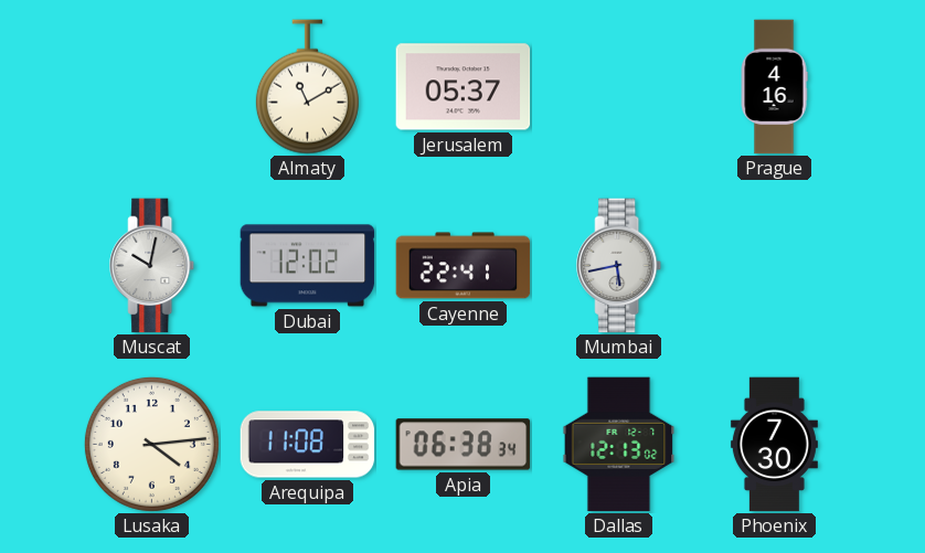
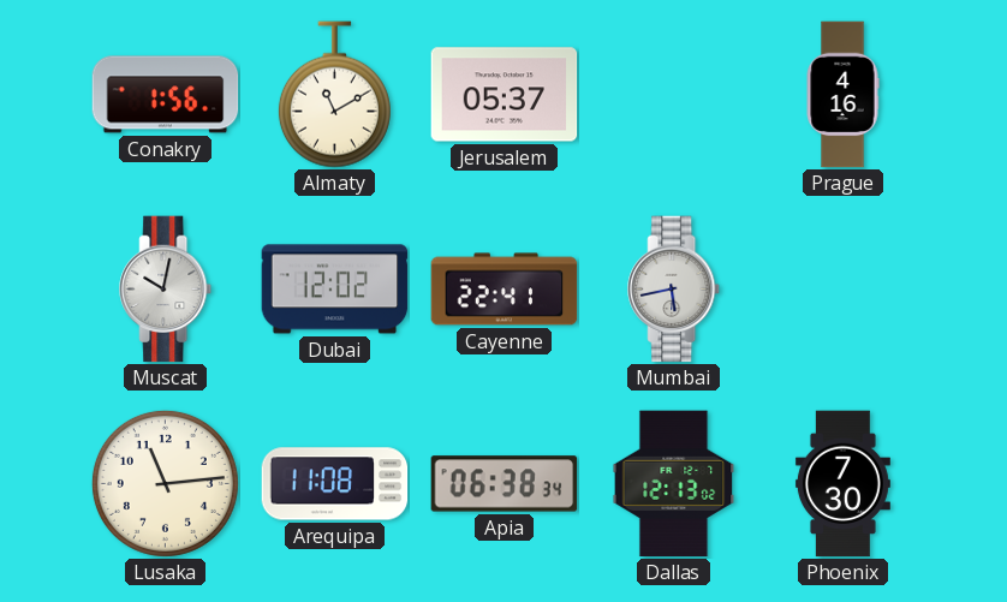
Conakry: none -> 1:56
Lusaka: 4:14 -> 11:14
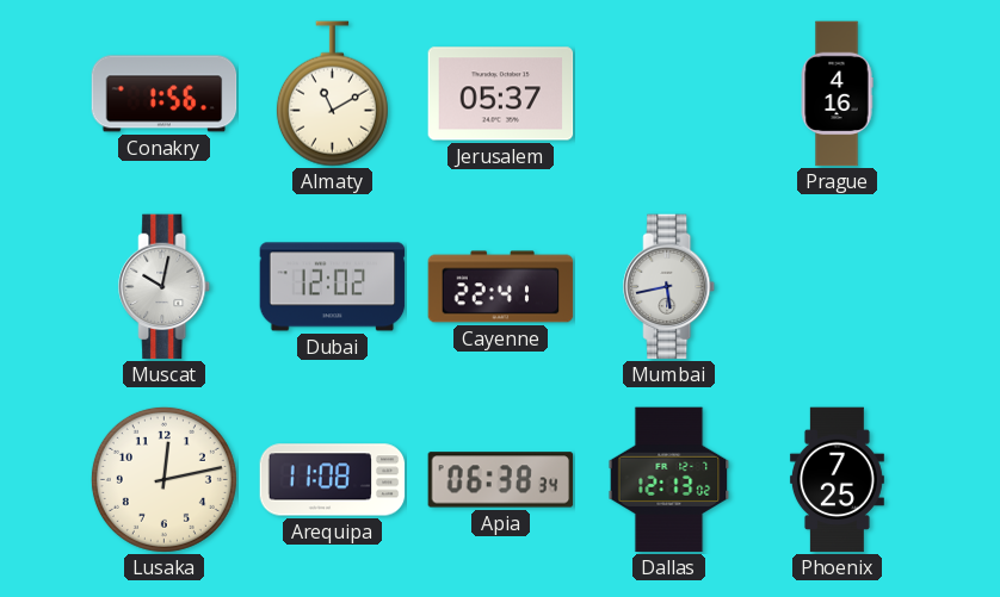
Lusaka: 11:14 -> 12:13
Phoenix: 7:30 -> 7:25
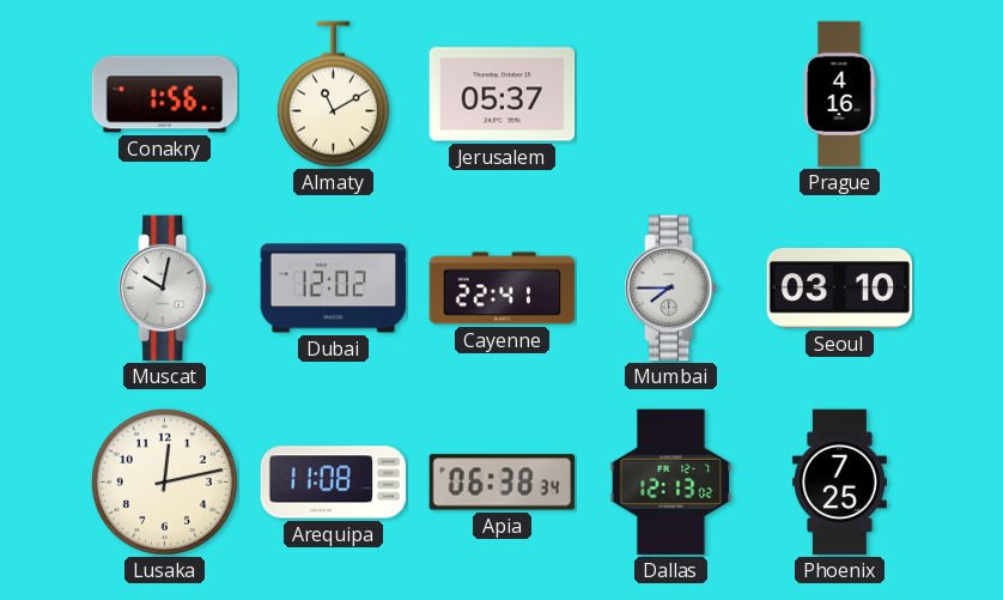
Mumbai: 5:43 -> 7:45
Seoul: none -> 03:10
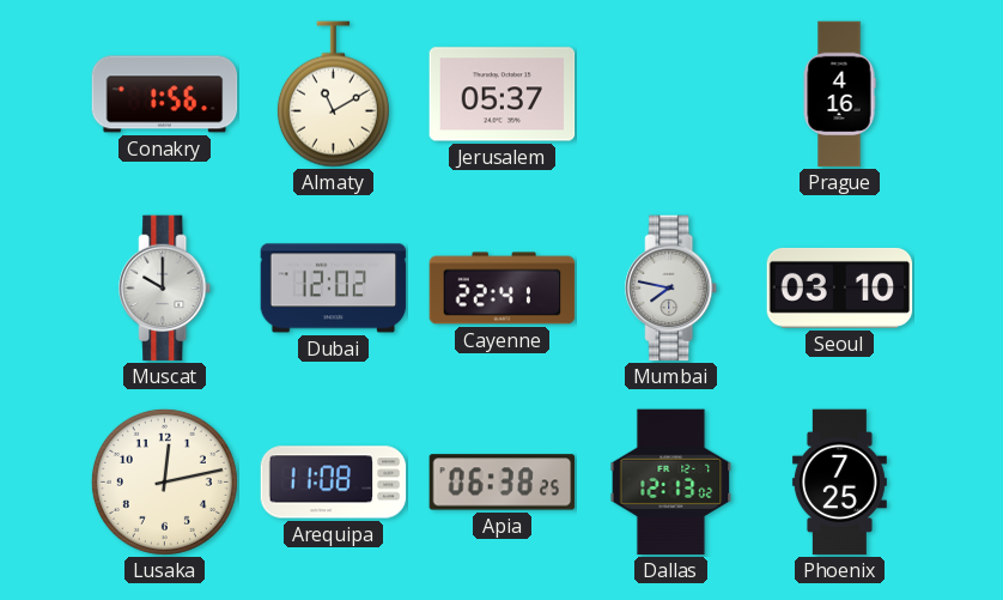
Muscat: 10:02 -> 10:00
Mumbai: 7:45 -> 7:47
Apia: 06:38:34 -> 06:38:25
